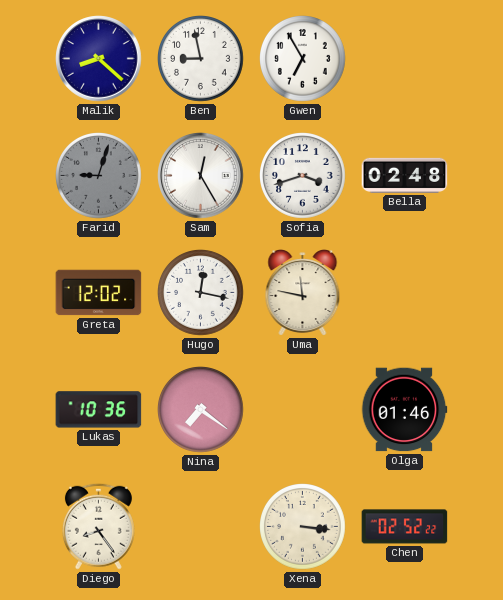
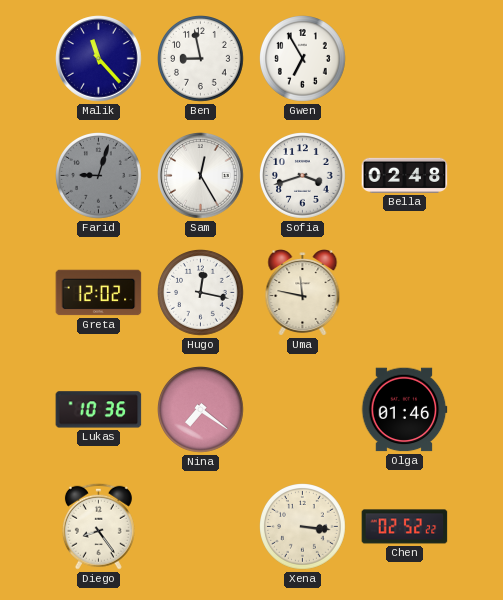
Malik: 8:22 -> 11:23
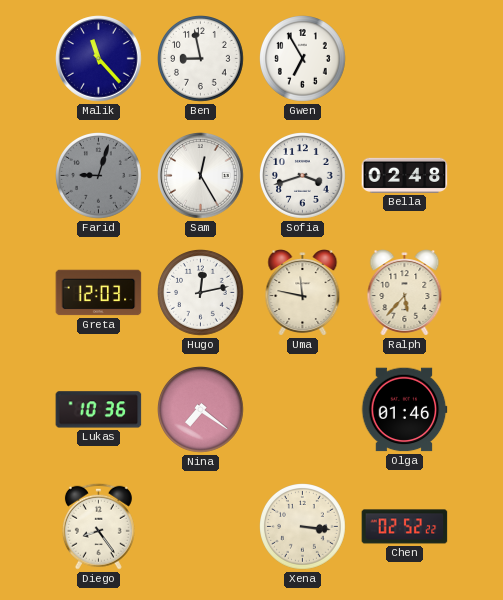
Greta: 12:02 -> 12:03
Hugo: 12:17 -> 12:13
Ralph: none -> 5:37
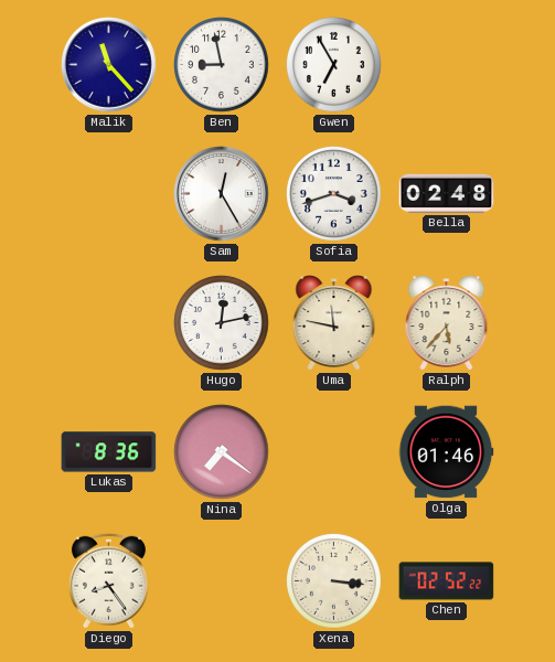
Farid: 9:03 -> none
Greta: 12:03 -> none
Lukas: 10:36 -> 8:36
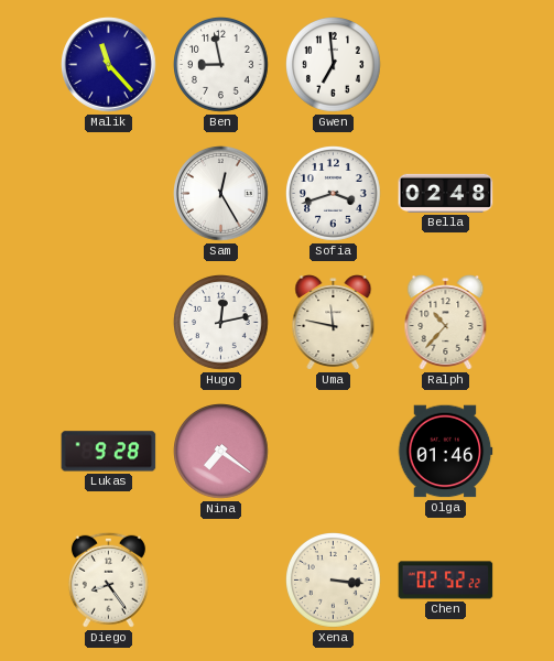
Gwen: 6:55 -> 6:59
Ralph: 5:37 -> 10:37
Lukas: 8:36 -> 9:28
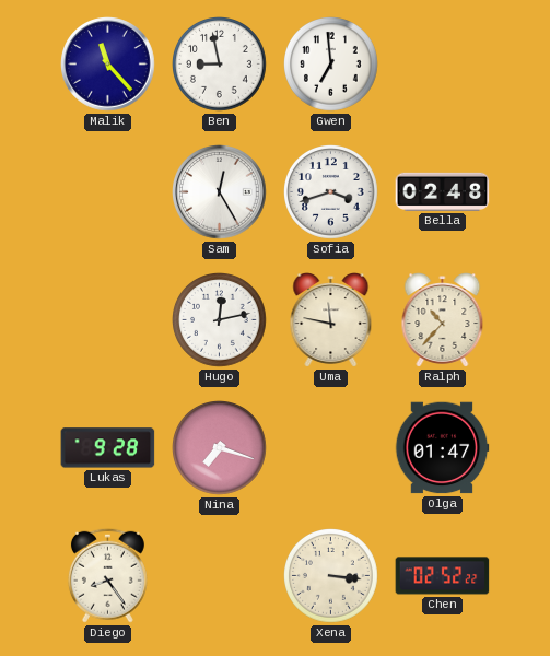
Nina: 7:21 -> 7:18
Olga: 01:46 -> 01:47
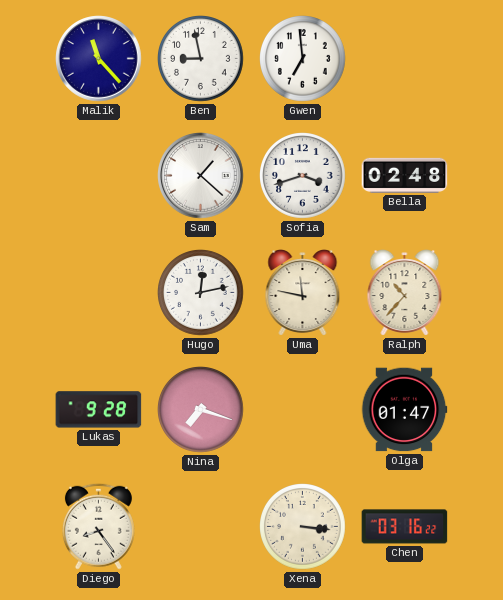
Sam: 12:25 -> 1:22
Chen: 02:52 -> 03:16
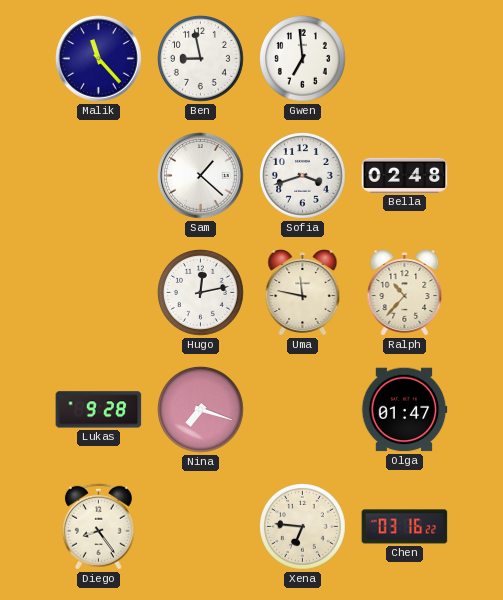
Xena: 3:16 -> 6:46
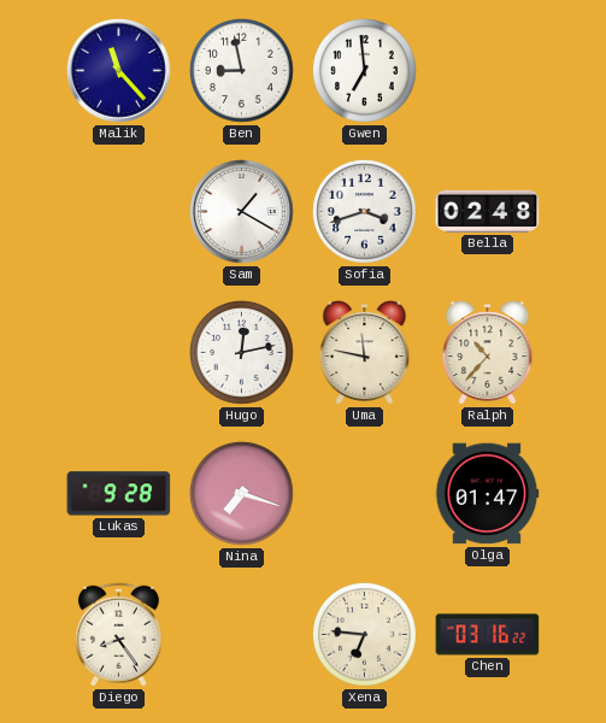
Sam: 1:22 -> 1:20
